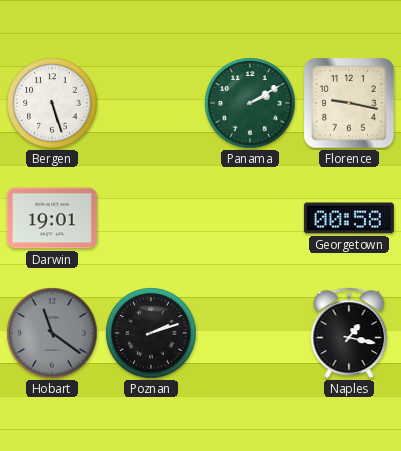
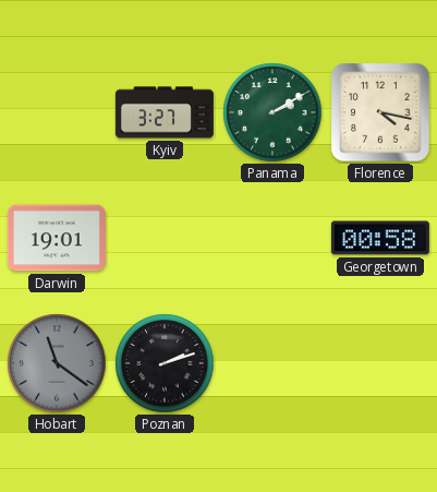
Bergen: 5:27 -> none
Kyiv: none -> 3:27
Florence: 9:17 -> 4:17
Naples: 1:17 -> none
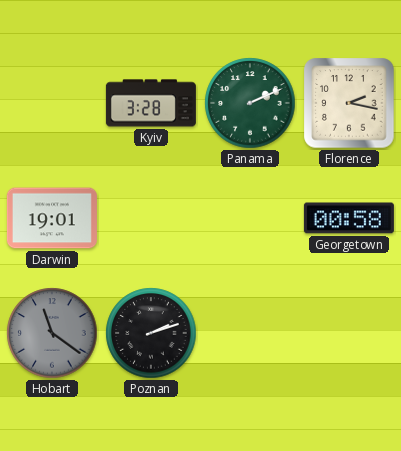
Kyiv: 3:27 -> 3:28
Panama: 2:10 -> 2:11
Florence: 4:17 -> 2:17
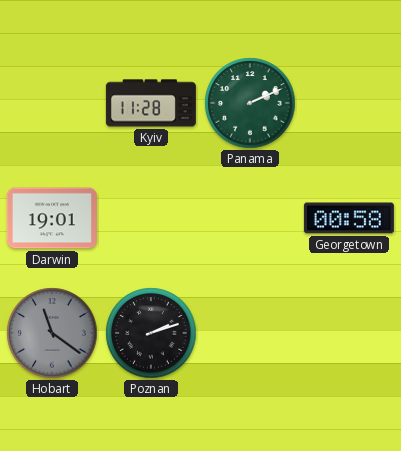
Kyiv: 3:28 -> 11:28
Florence: 2:17 -> none
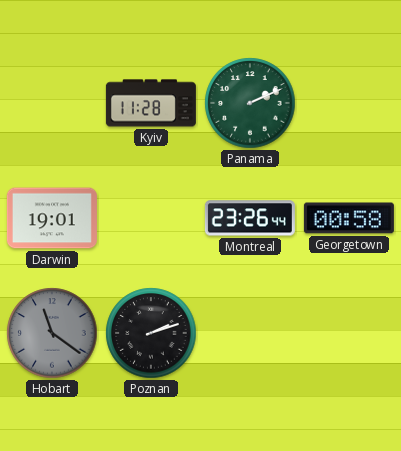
Montreal: none -> 23:26
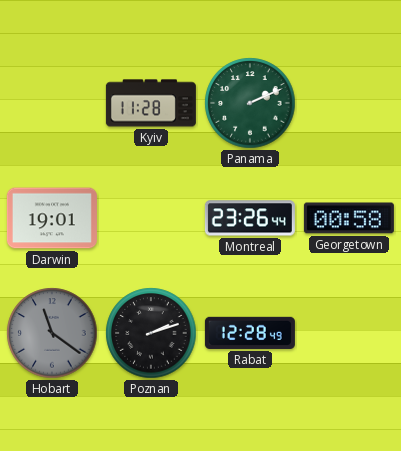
Rabat: none -> 12:28
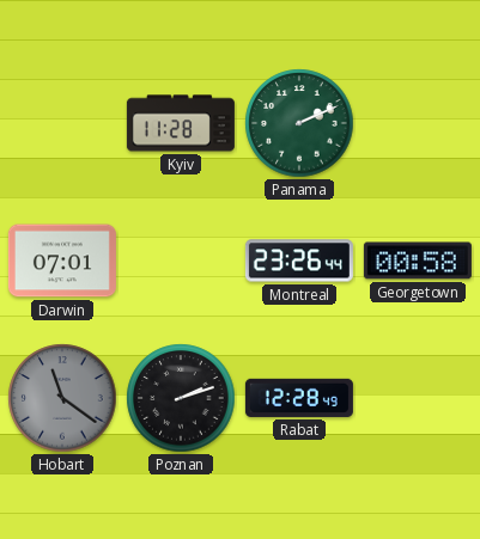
Darwin: 19:01 -> 07:01
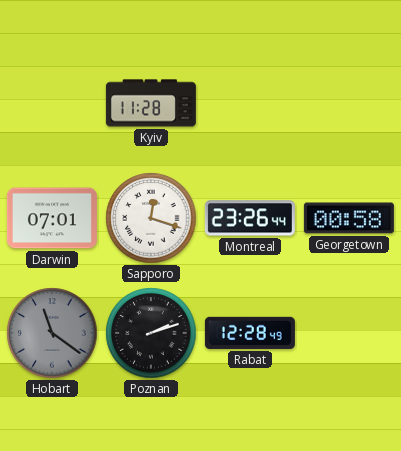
Panama: 2:11 -> none
Sapporo: none -> 12:18
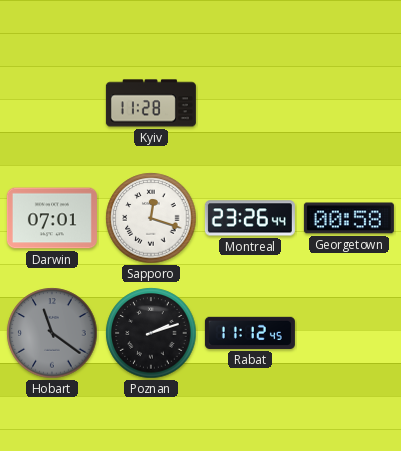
Rabat: 12:28 -> 11:12
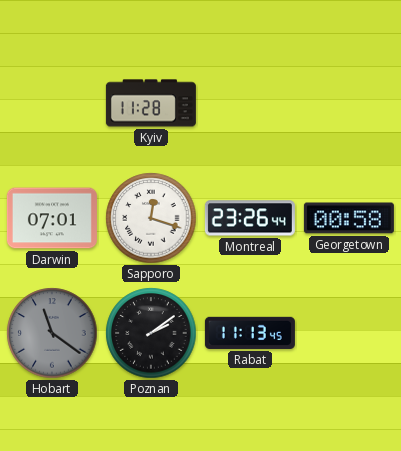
Poznan: 2:12 -> 2:09
Rabat: 11:12 -> 11:13
